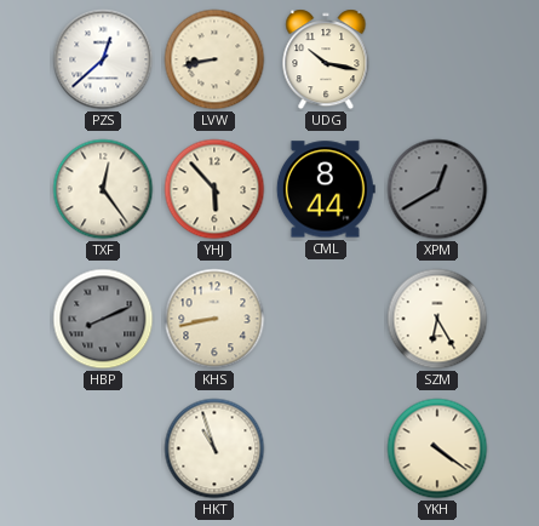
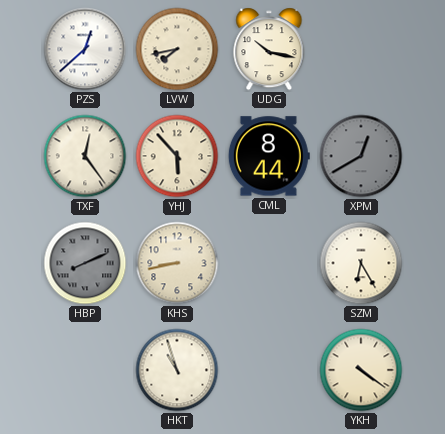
LVW: 8:43 -> 7:43
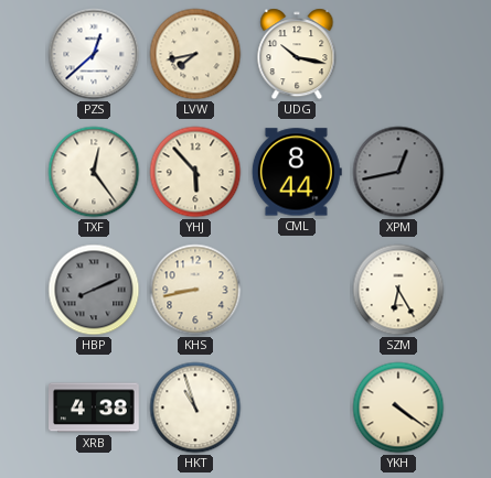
XPM: 12:40 -> 12:43
XRB: none -> 4:38
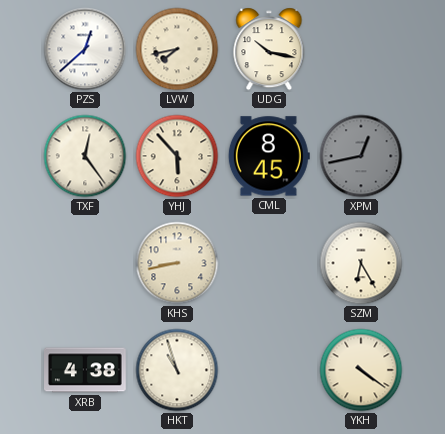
CML: 8:44 -> 8:45
HBP: 8:11 -> none
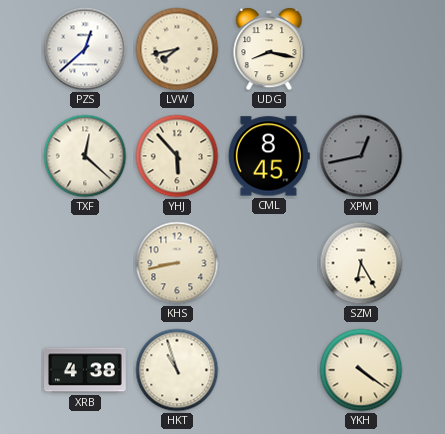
UDG: 10:17 -> 8:17
TXF: 12:24 -> 12:22
